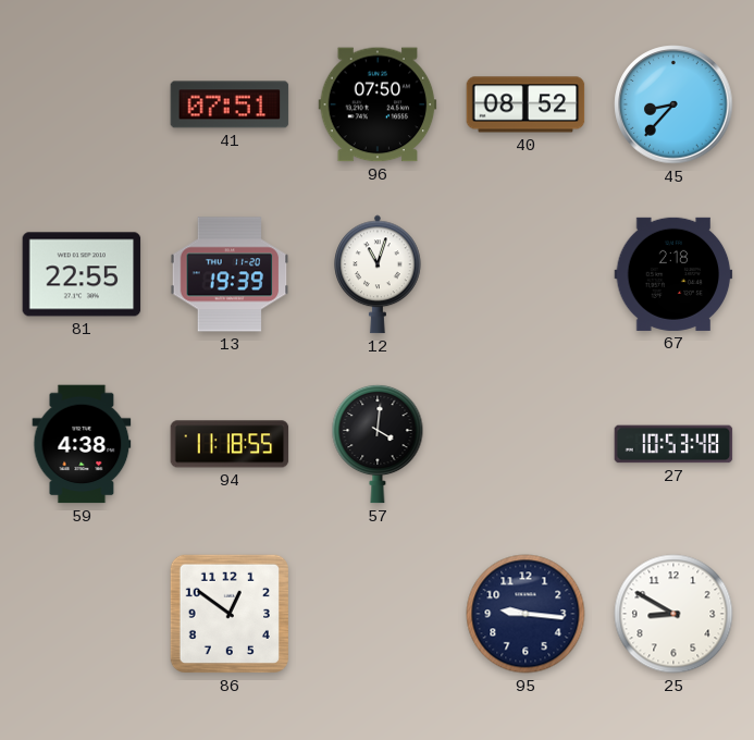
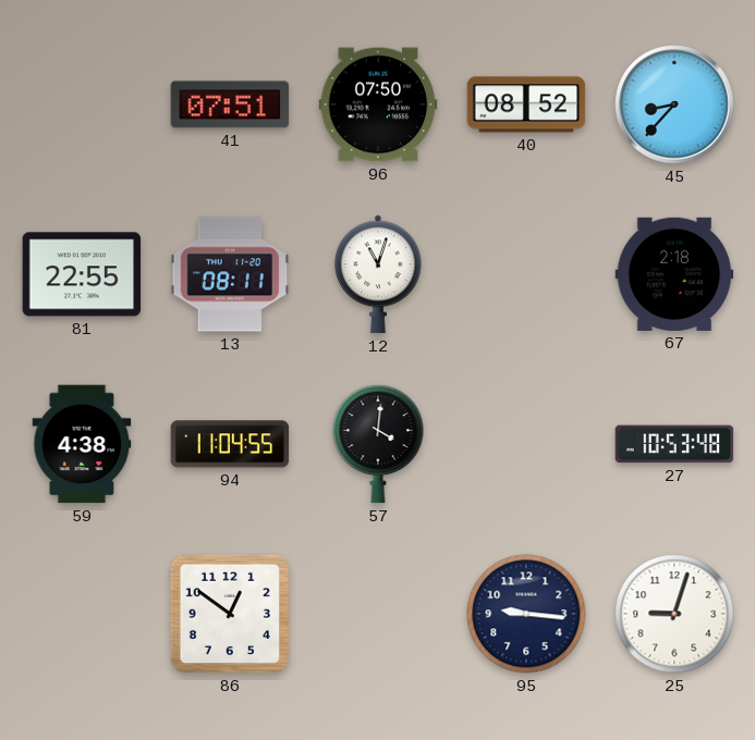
13: 19:39 -> 08:11
94: 11:18 -> 11:04
25: 8:50 -> 9:03
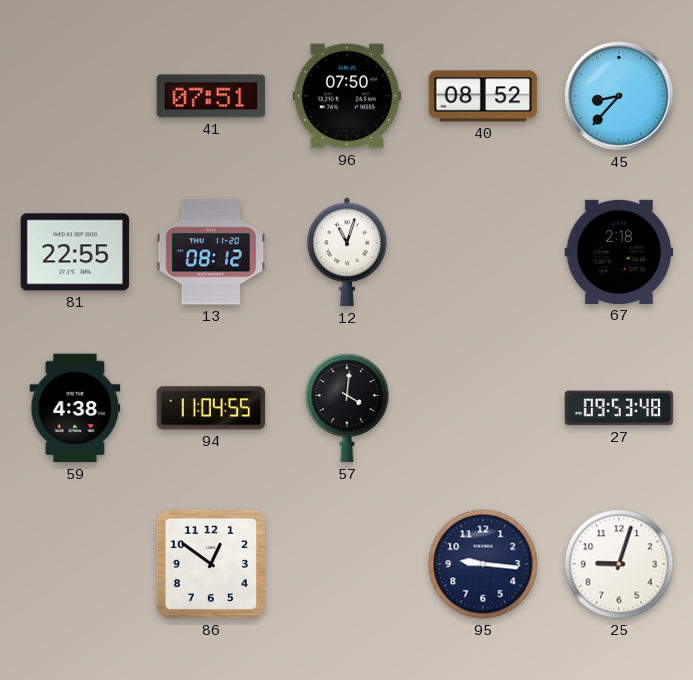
13: 08:11 -> 08:12
27: 10:53 -> 09:53
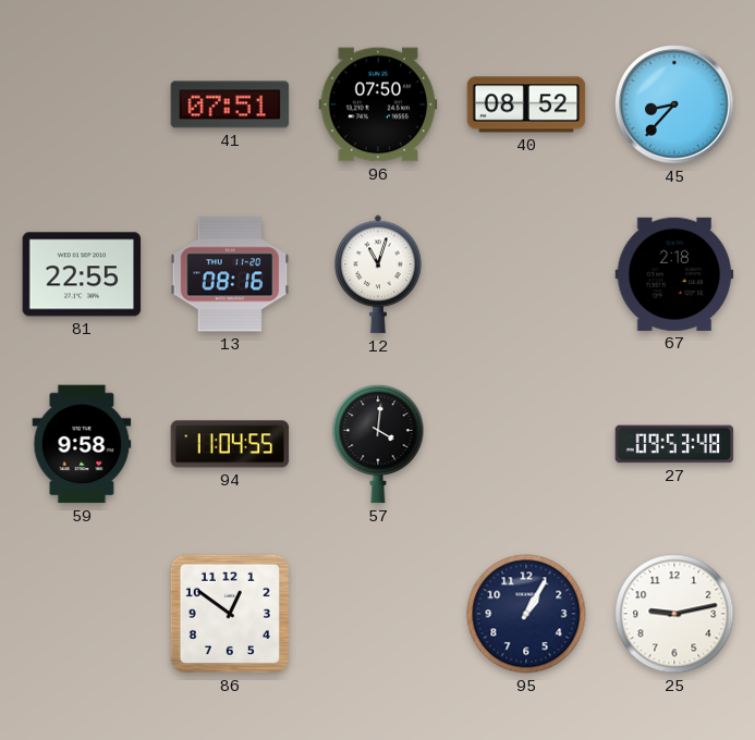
13: 08:12 -> 08:16
59: 4:38 -> 9:58
95: 9:16 -> 1:05
25: 9:03 -> 9:13
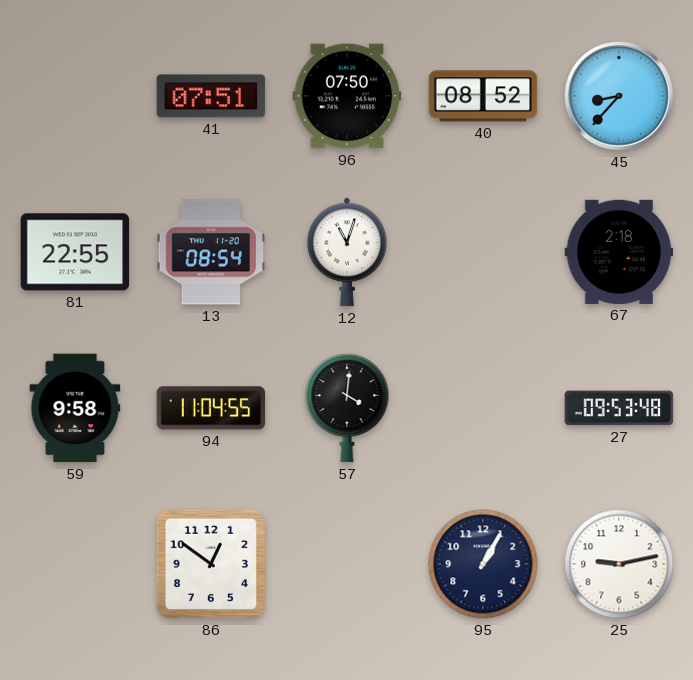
13: 08:16 -> 08:54
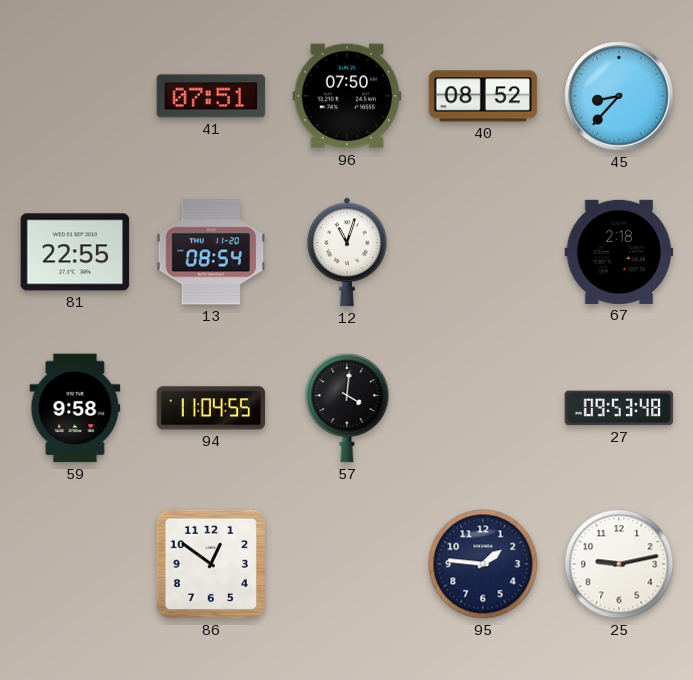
95: 1:05 -> 1:46
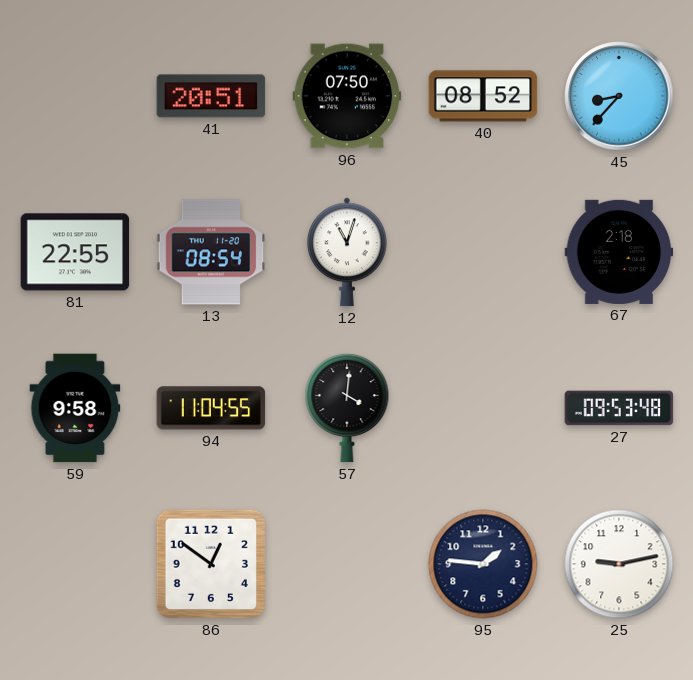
41: 07:51 -> 20:51
